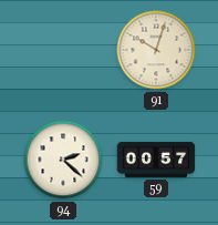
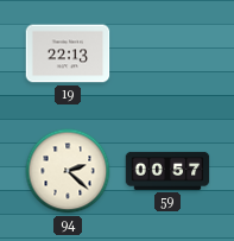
19: none -> 22:13
91: 10:03 -> none
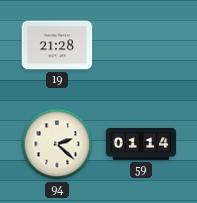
19: 22:13 -> 21:28
59: 00:57 -> 01:14
